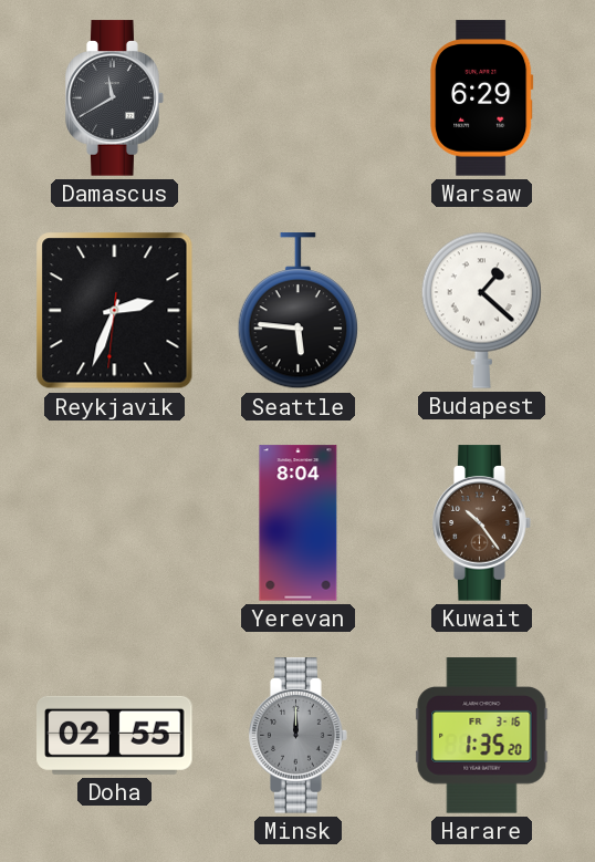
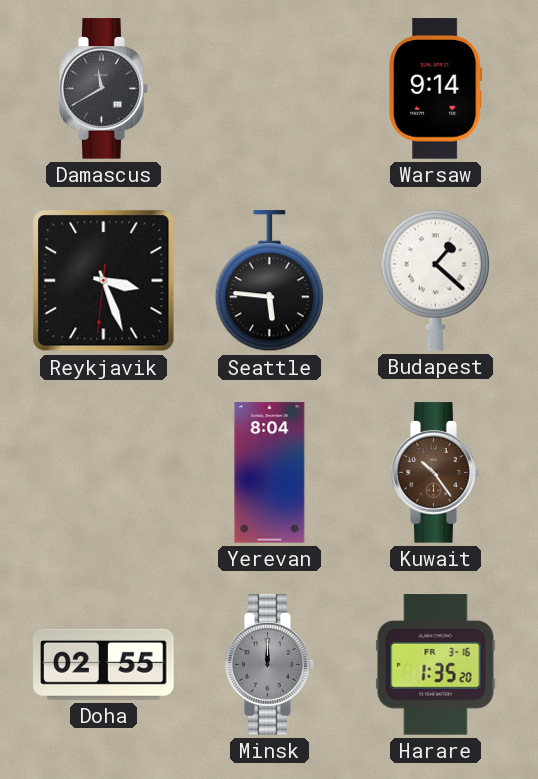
Warsaw: 6:29 -> 9:14
Reykjavik: 2:33 -> 3:26
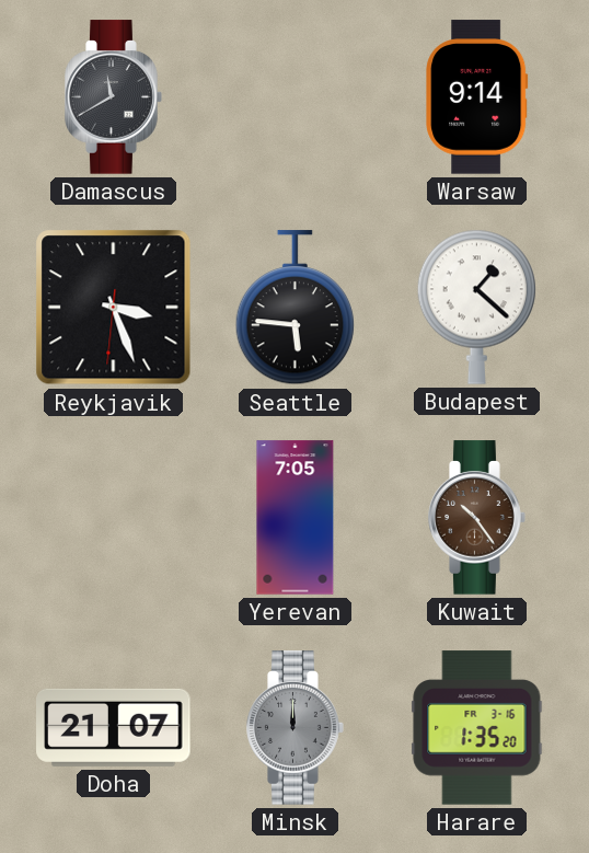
Yerevan: 8:04 -> 7:05
Doha: 02:55 -> 21:07
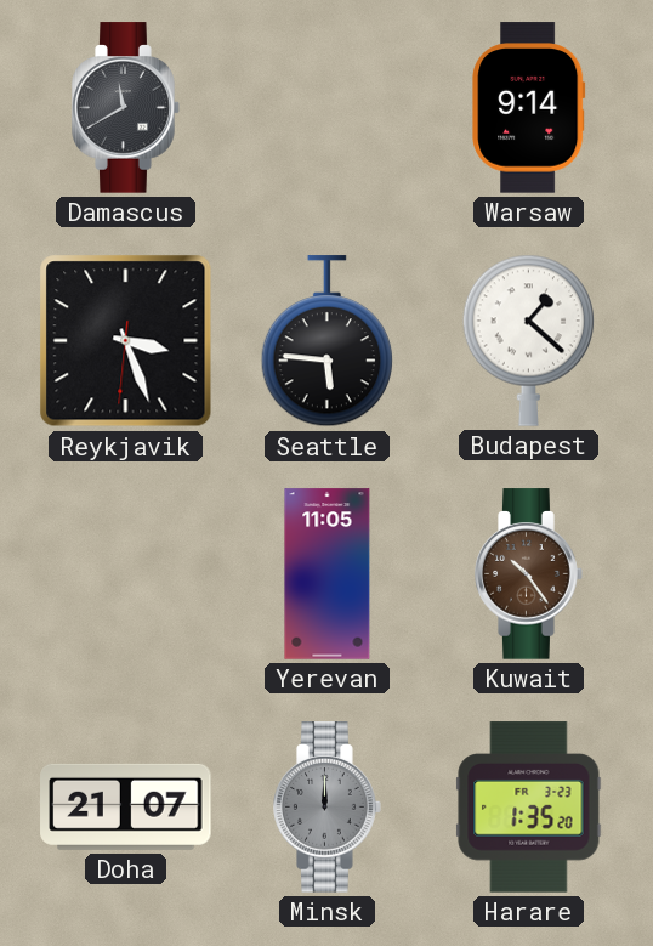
Yerevan: 7:05 -> 11:05
Harare date: FR 3-16 -> FR 3-23
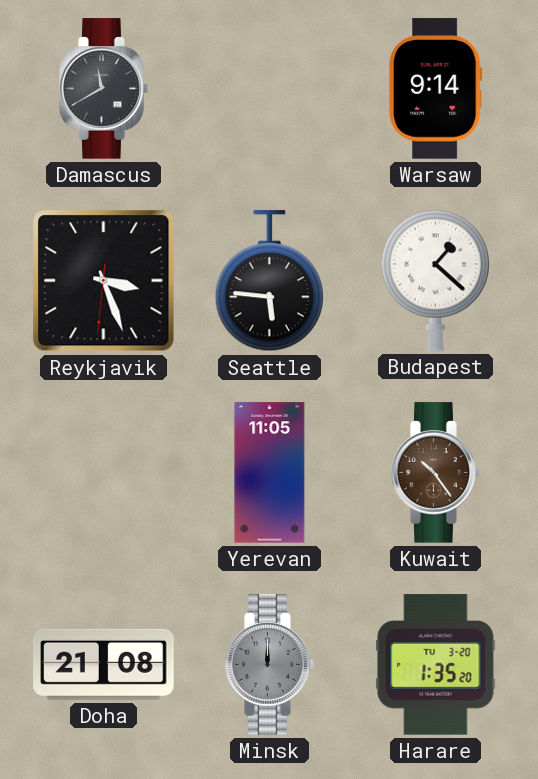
Doha: 21:07 -> 21:08
Harare date: FR 3-23 -> TU 3-20
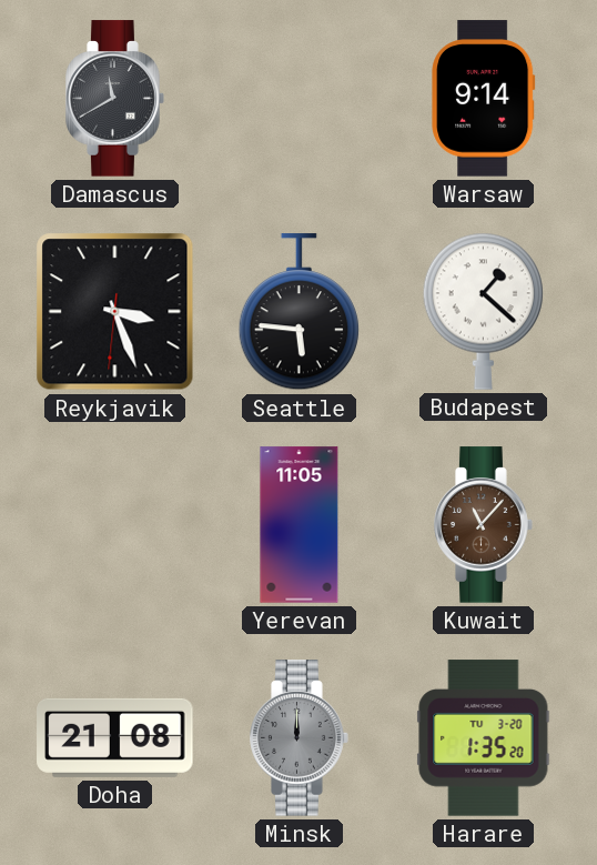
Kuwait: 10:24 -> 11:07
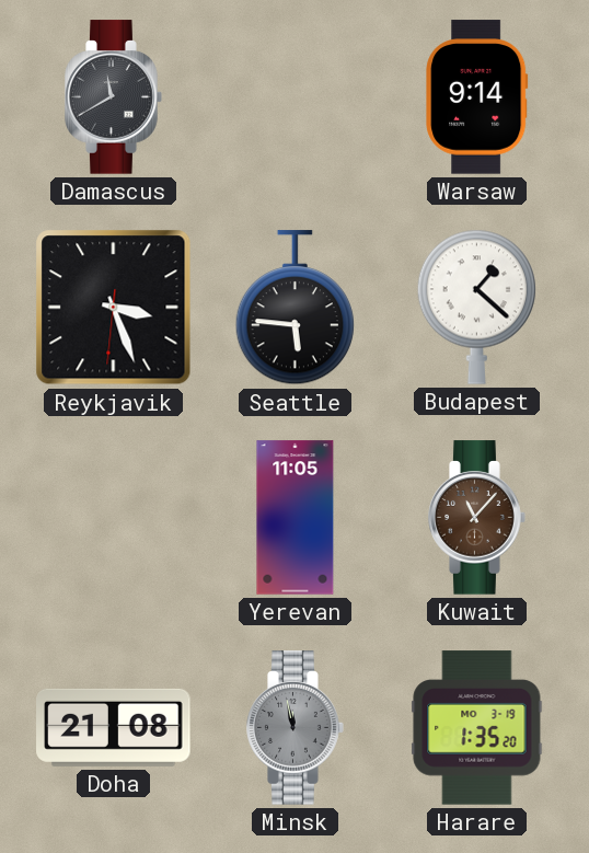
Minsk: 12:00 -> 11:58
Harare date: TU 3-20 -> MO 3-19
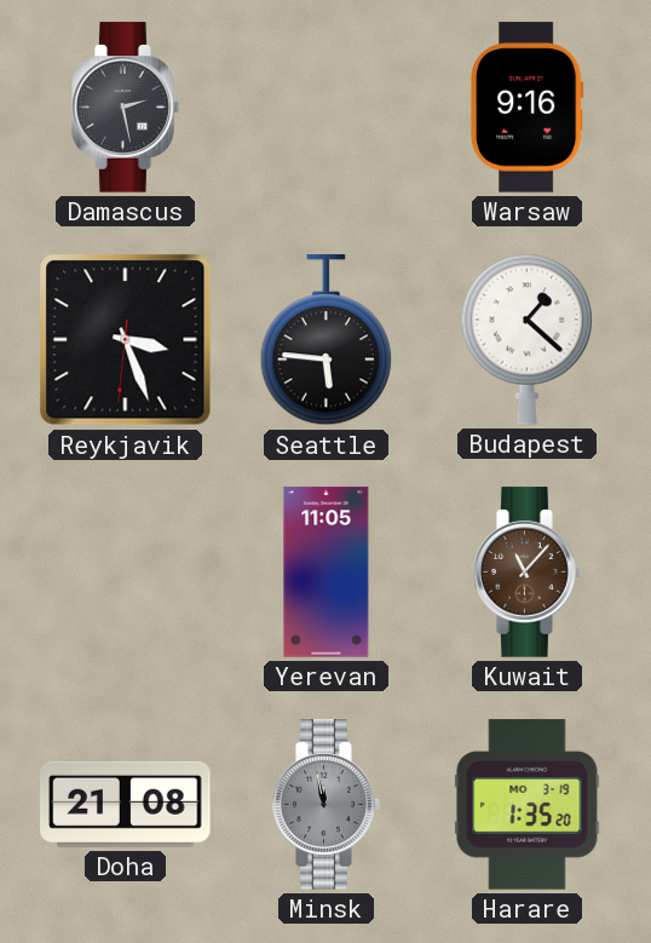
Damascus: 11:40 -> 2:28
Warsaw: 9:14 -> 9:16
